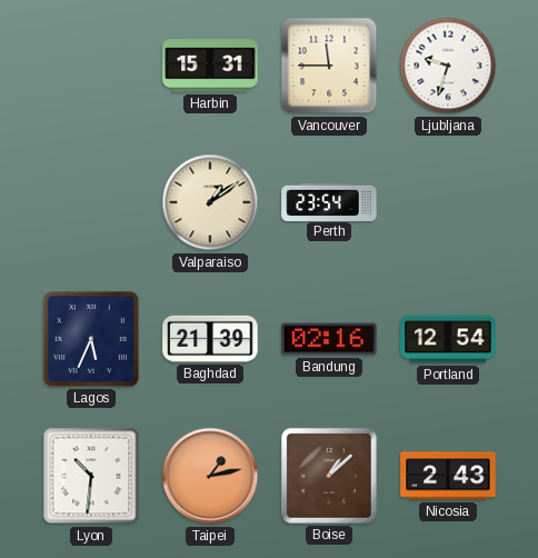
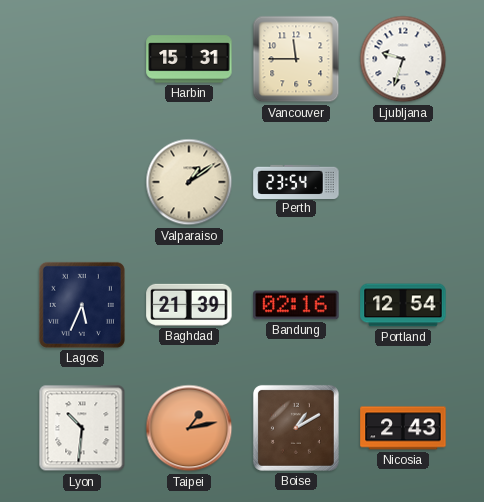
Boise: 1:08 -> 1:10
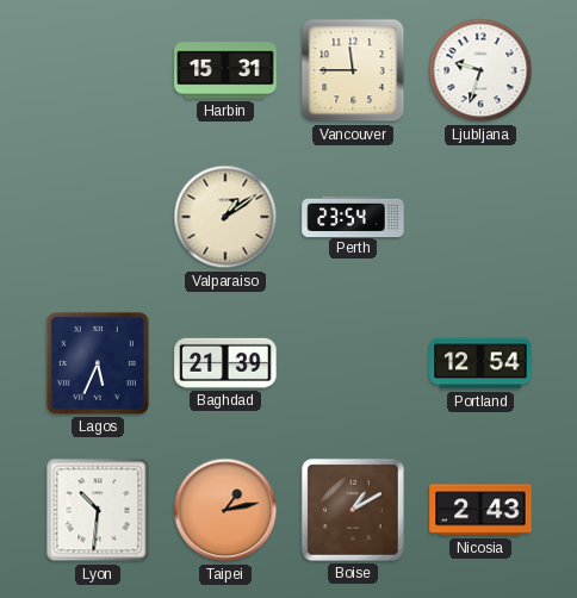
Bandung: 02:16 -> none
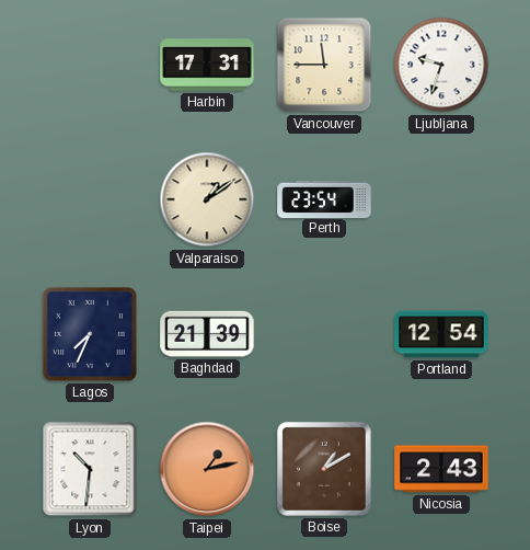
Harbin: 15:31 -> 17:31
Lagos: 5:34 -> 7:34
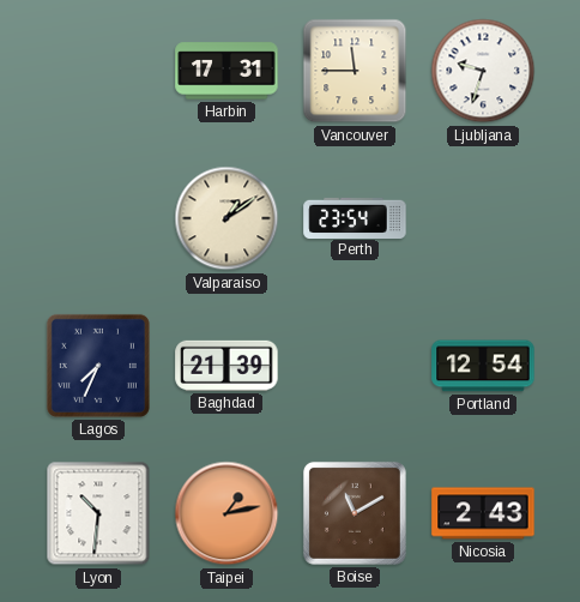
Boise: 1:10 -> 11:10
